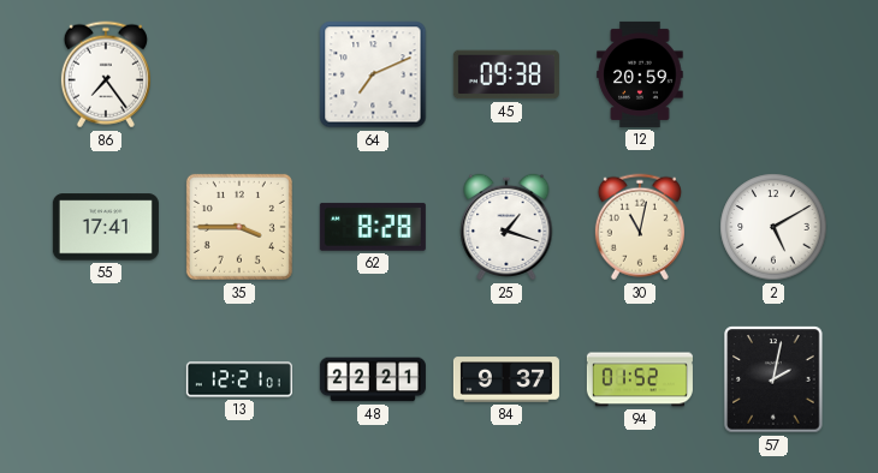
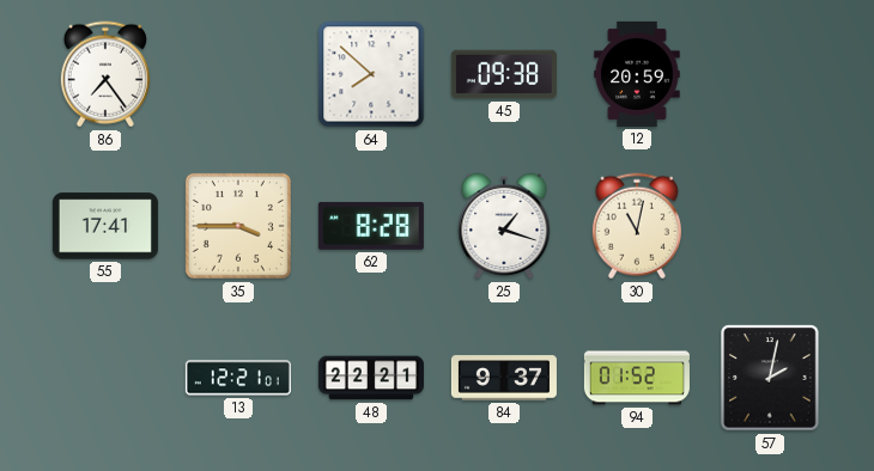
64: 7:11 -> 7:52
2: 5:10 -> none
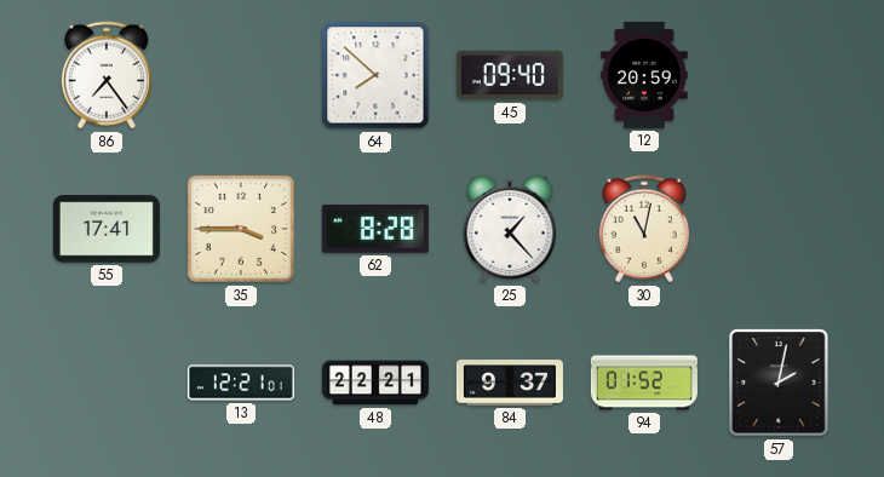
45: 09:38 -> 09:40
25: 1:18 -> 1:23
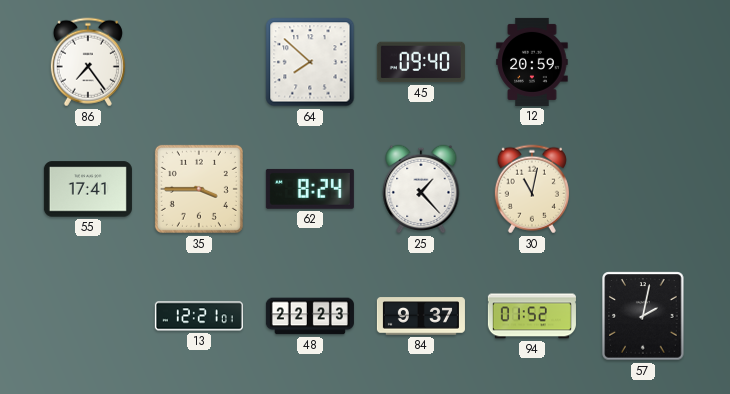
62: 8:28 -> 8:24
48: 22:21 -> 22:23
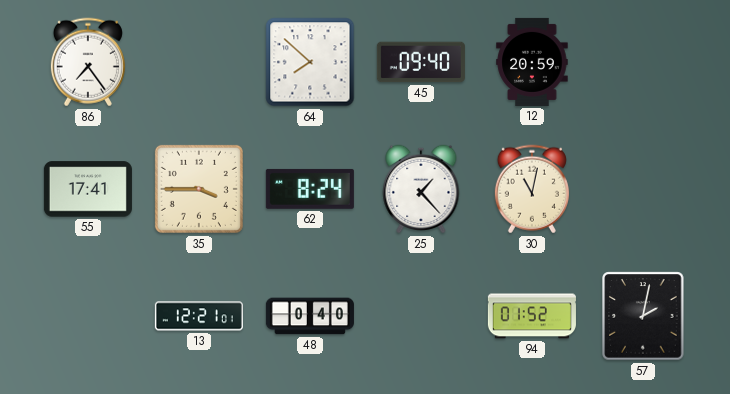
48: 22:23 -> 0:40
84: 9:37 -> none
